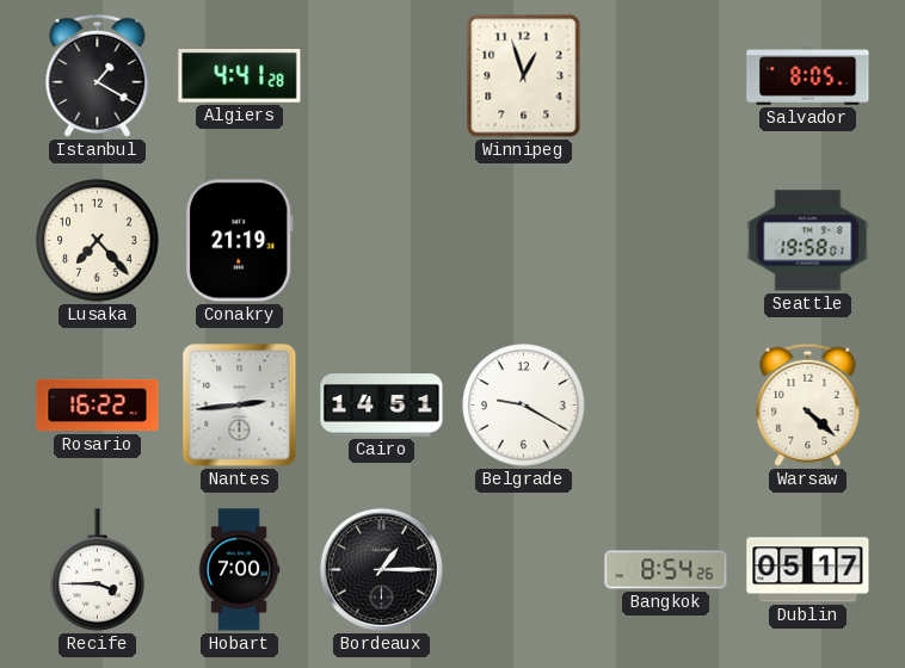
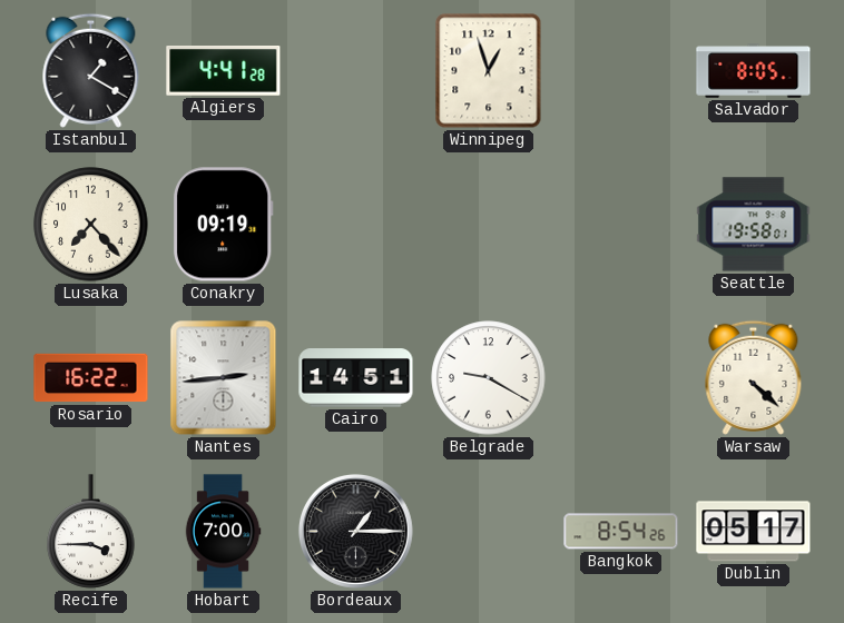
Conakry: 21:19 -> 09:19
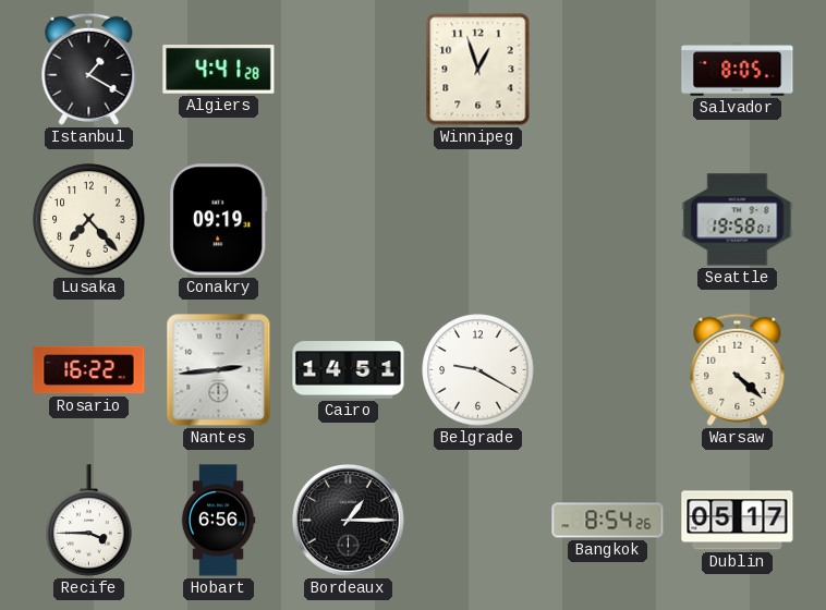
Hobart: 7:00 -> 6:56
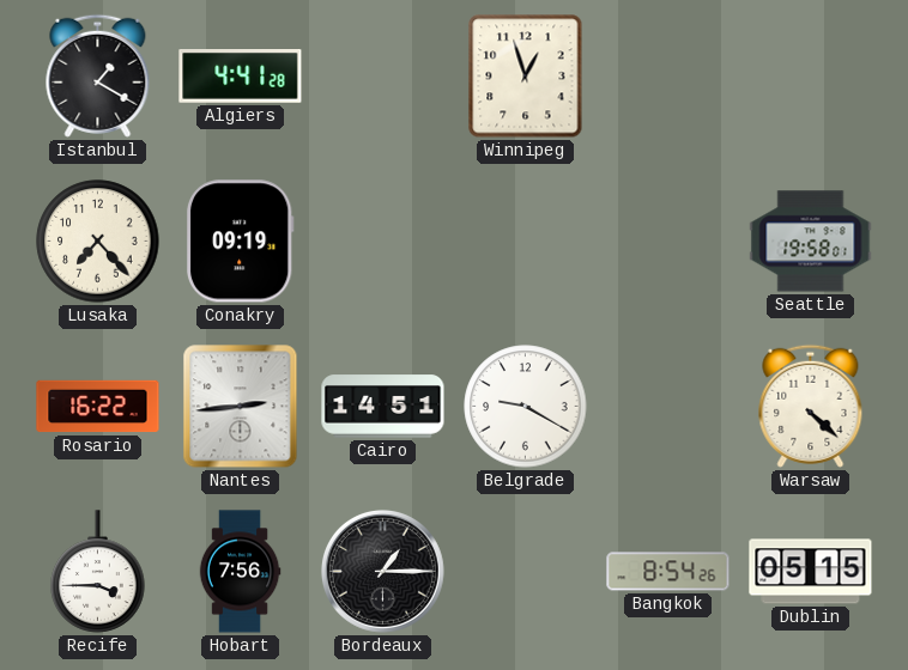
Salvador: 8:05 -> none
Hobart: 6:56 -> 7:56
Dublin: 05:17 -> 05:15
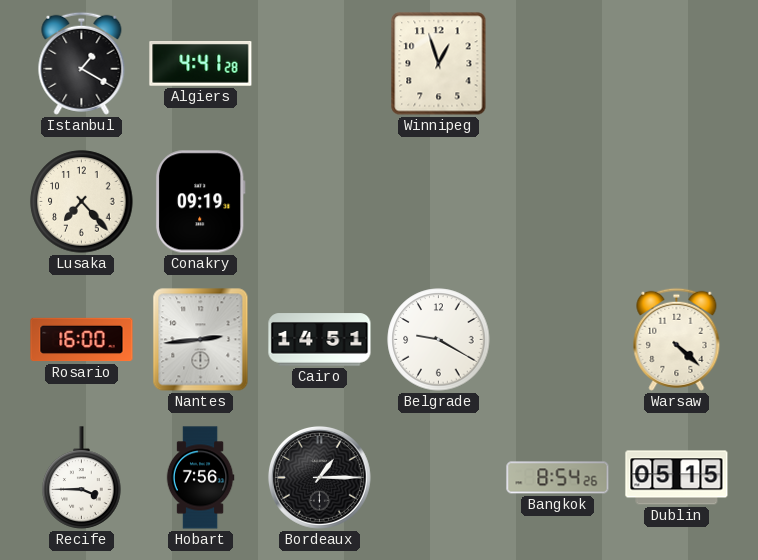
Seattle: 19:58 -> none
Rosario: 16:22 -> 16:00
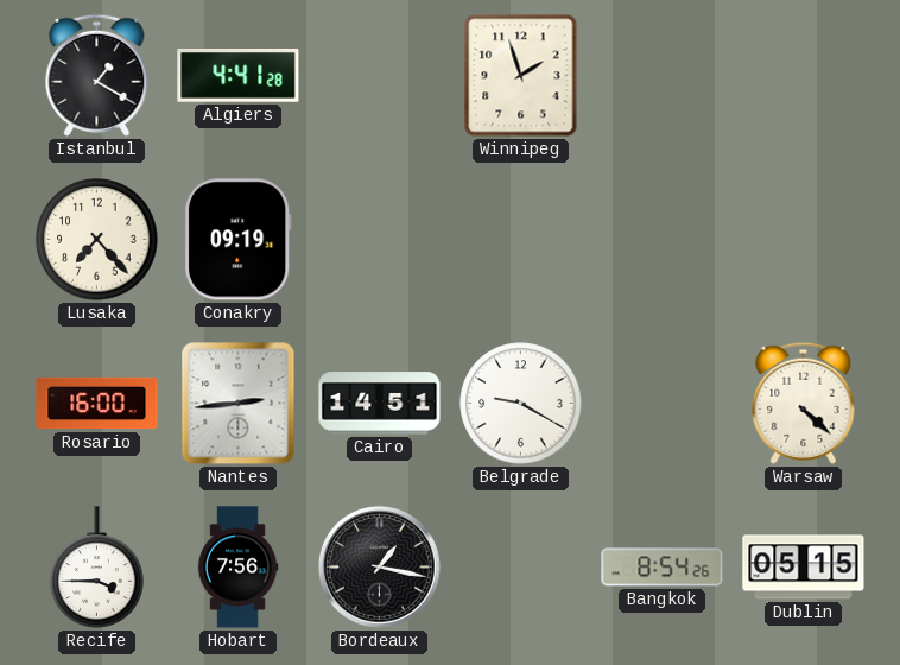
Winnipeg: 12:57 -> 1:57
Bordeaux: 1:15 -> 1:17
